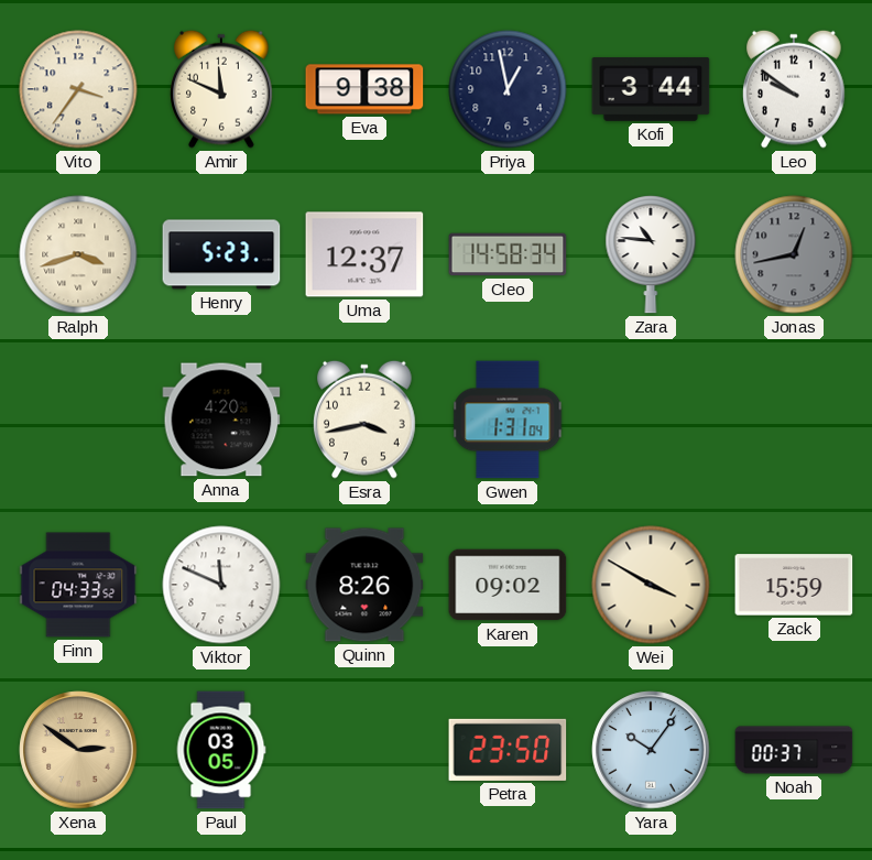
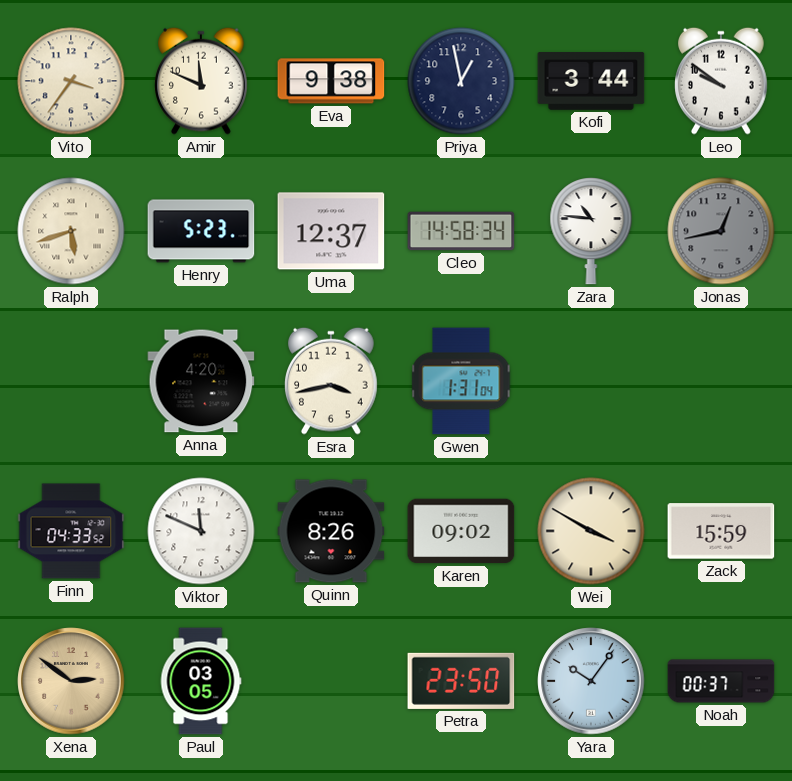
Ralph: 3:42 -> 5:42
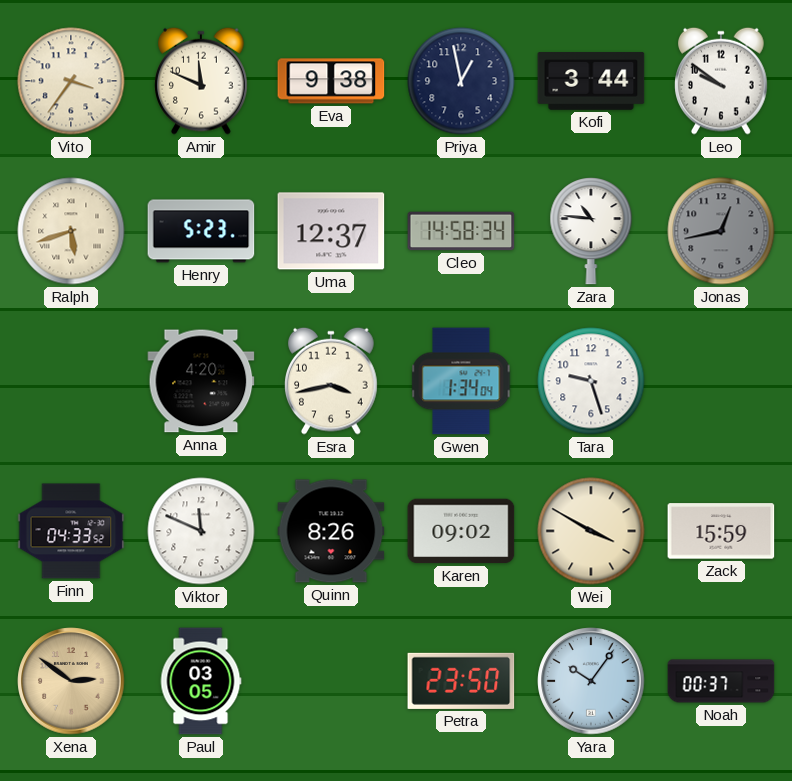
Gwen: 1:31 -> 1:34
Tara: none -> 9:27
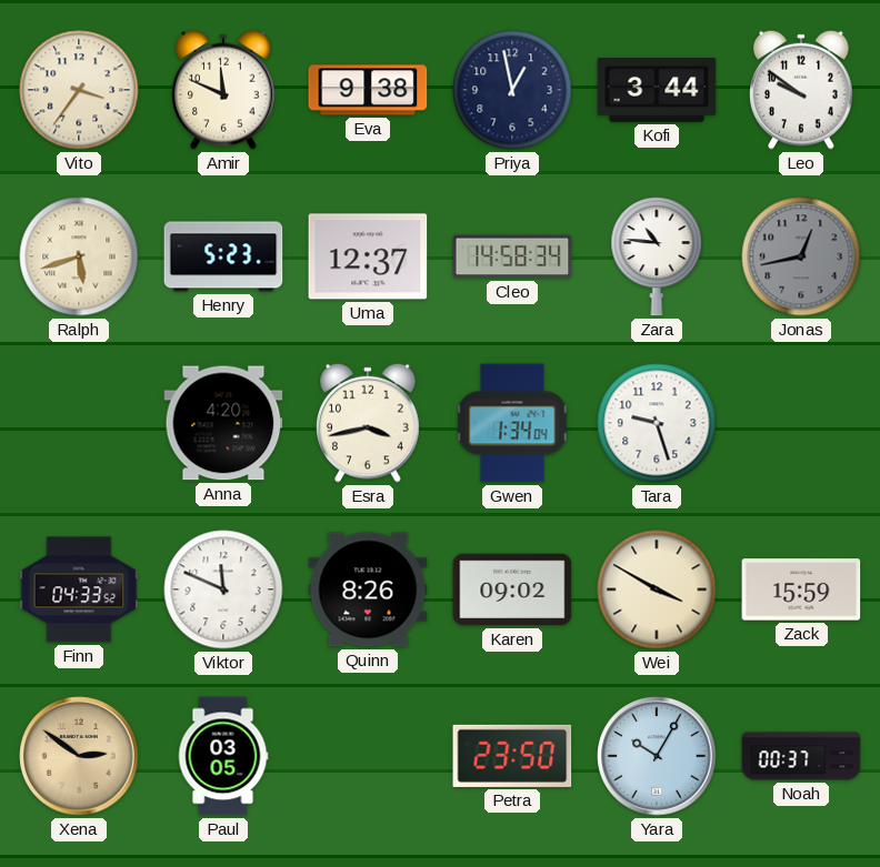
Yara: 10:06 -> 10:05
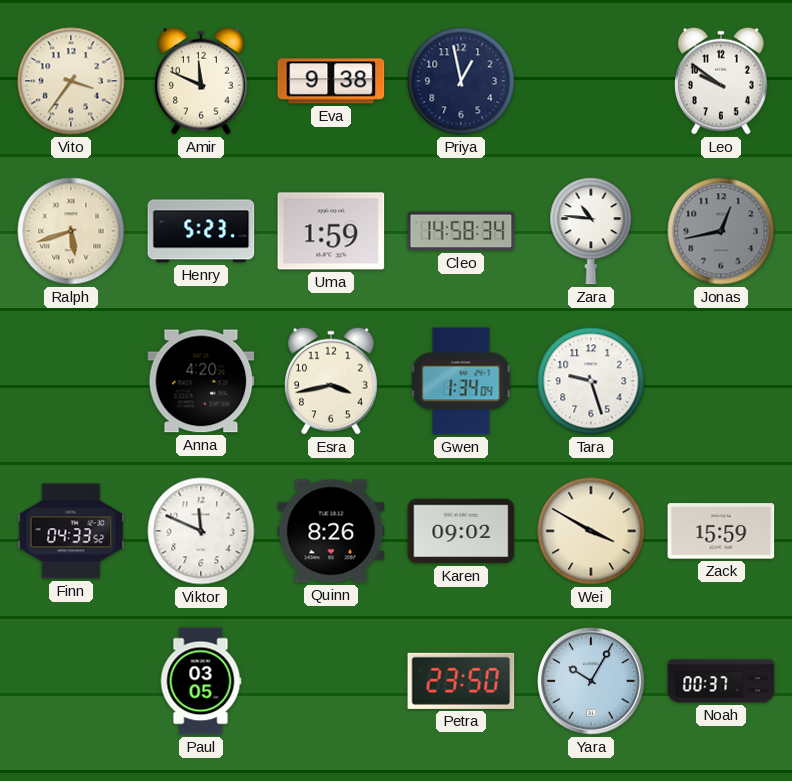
Kofi: 3:44 -> none
Uma: 12:37 -> 1:59
Xena: 2:51 -> none
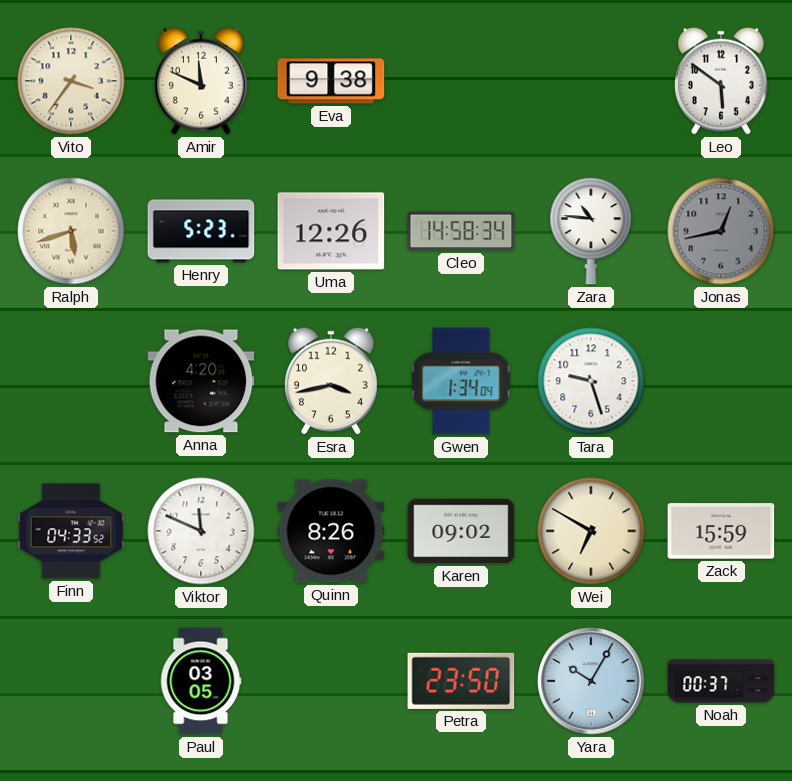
Priya: 12:58 -> none
Leo: 9:51 -> 5:51
Uma: 1:59 -> 12:26
Wei: 3:50 -> 6:50
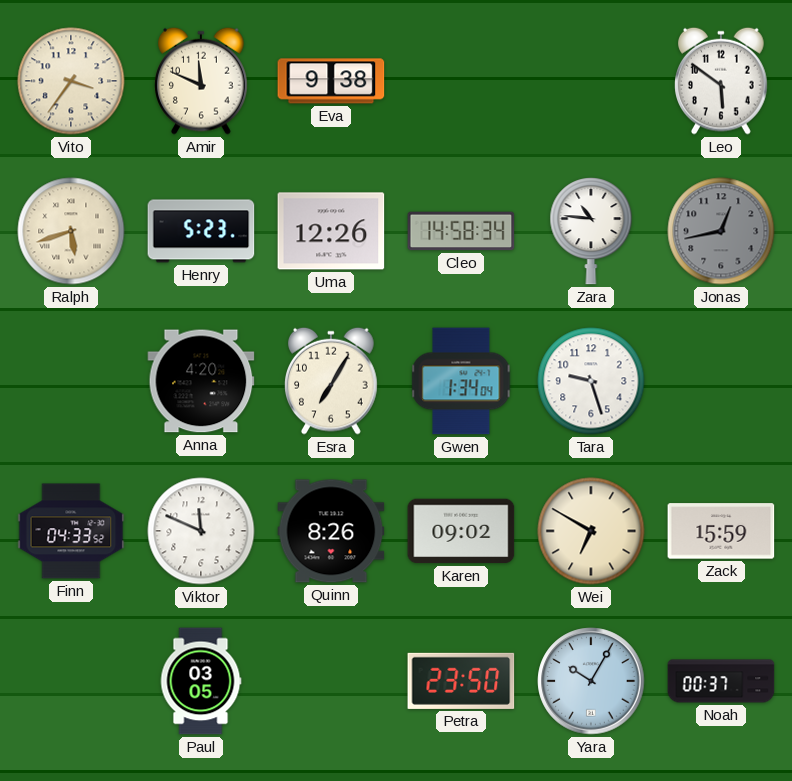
Esra: 3:43 -> 7:05
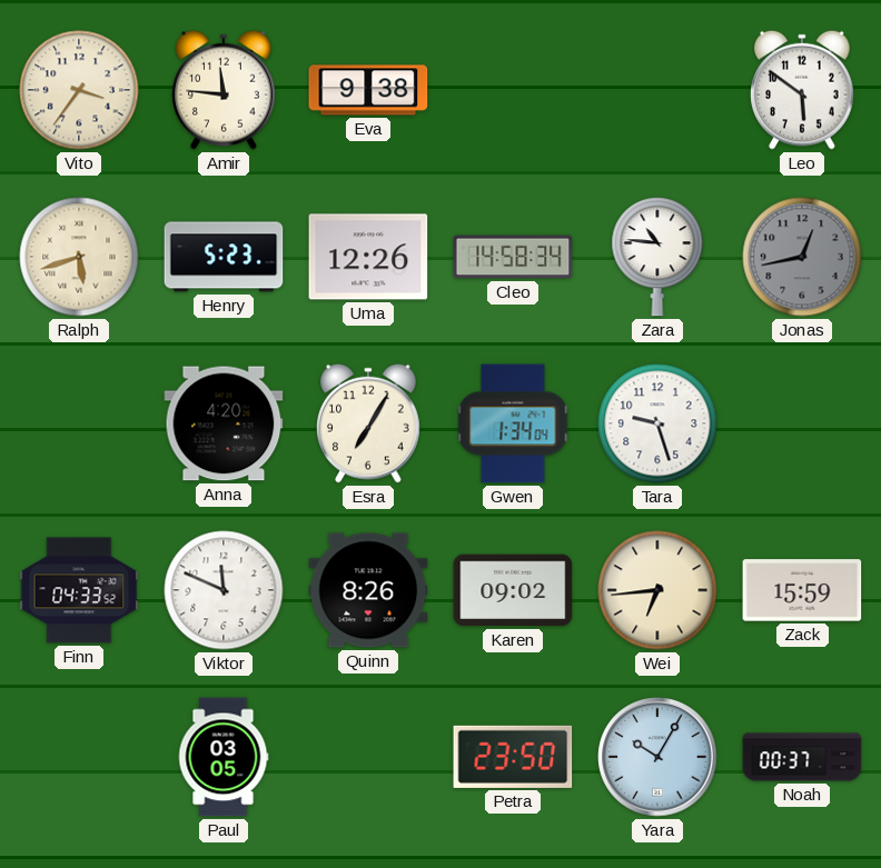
Amir: 11:49 -> 11:46
Wei: 6:50 -> 6:44
